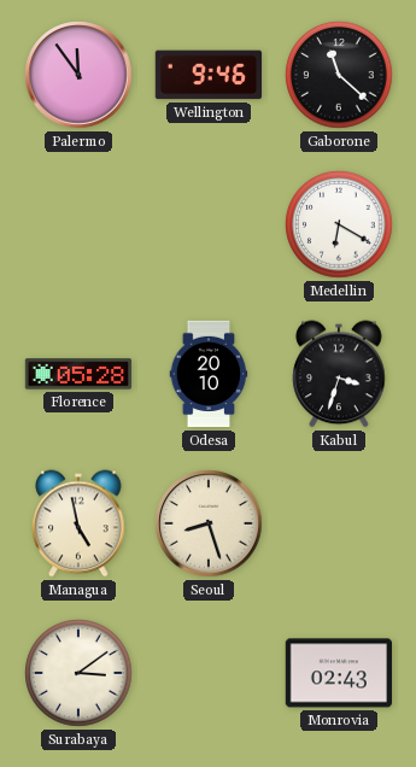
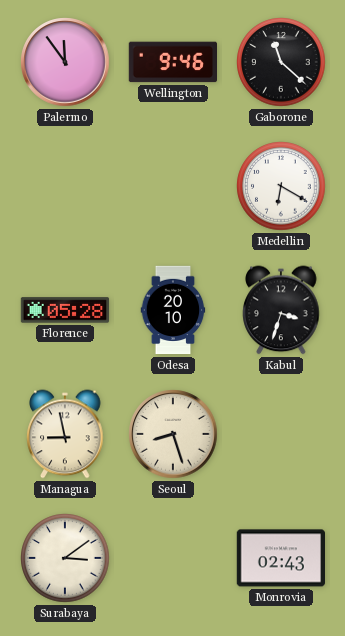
Managua: 4:58 -> 8:58
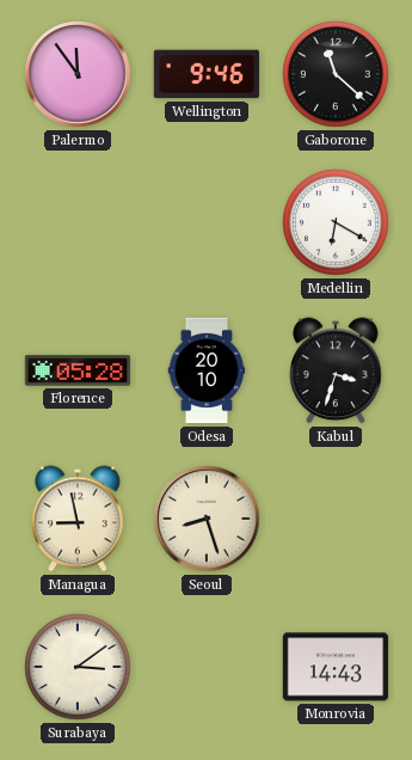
Monrovia: 02:43 -> 14:43
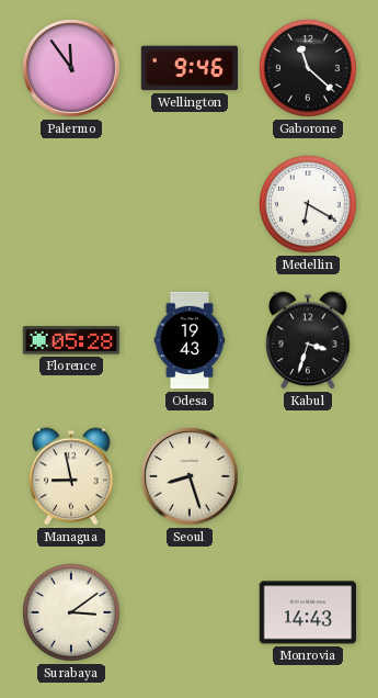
Odesa: 20:10 -> 19:43
